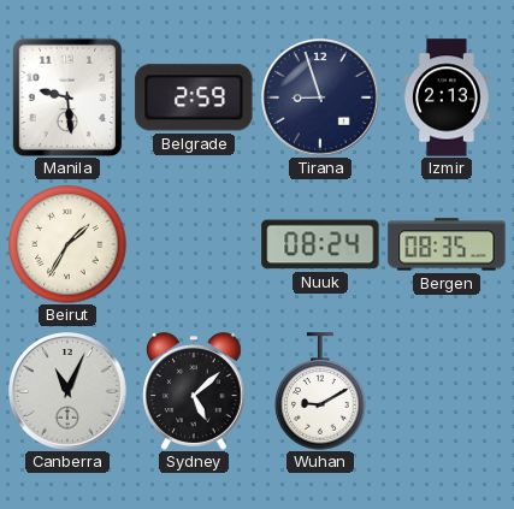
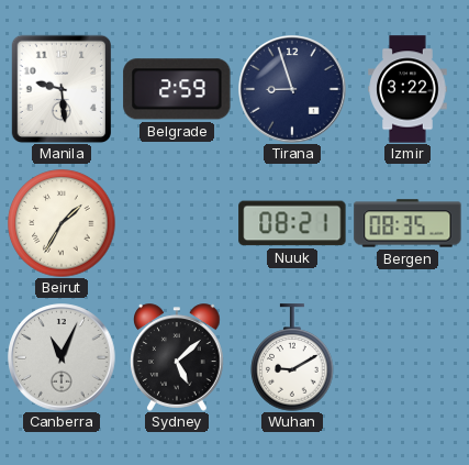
Izmir: 2:13 -> 3:22
Nuuk: 08:24 -> 08:21
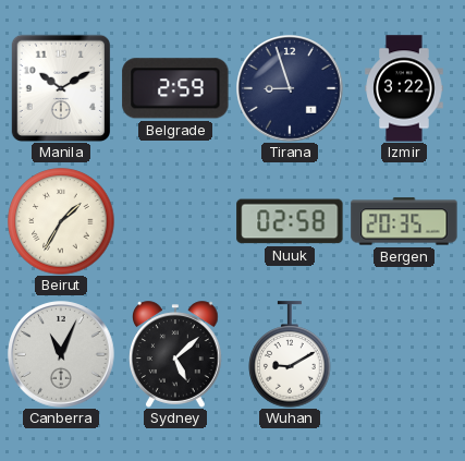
Manila: 9:29 -> 10:10
Nuuk: 08:21 -> 02:58
Bergen: 08:35 -> 20:35
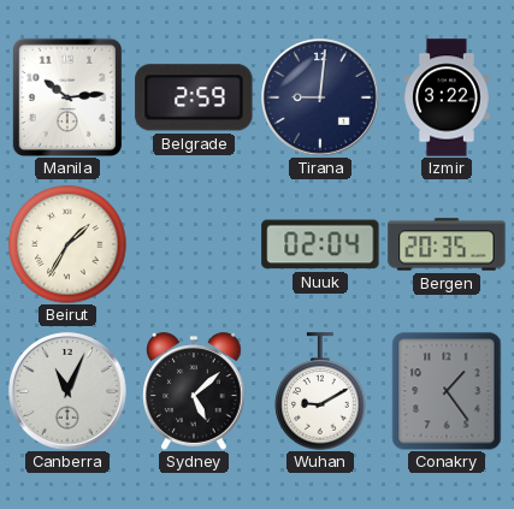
Manila: 10:10 -> 10:14
Tirana: 8:57 -> 9:01
Nuuk: 02:58 -> 02:04
Conakry: none -> 1:24
